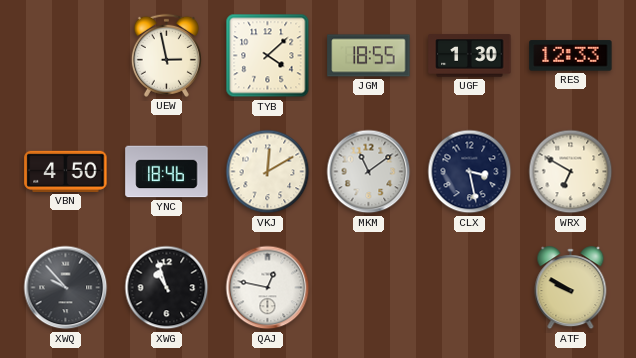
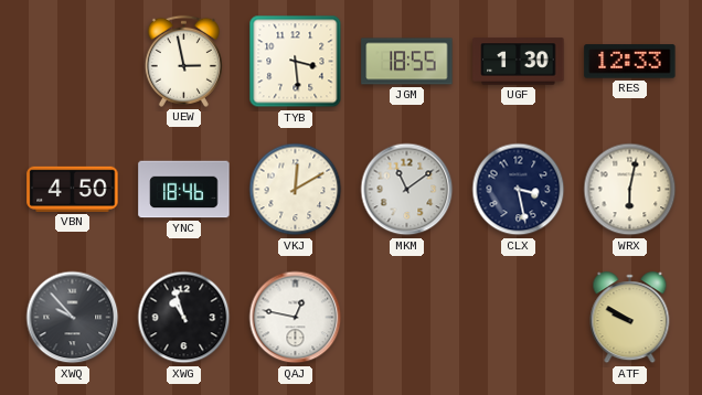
TYB: 4:08 -> 3:29
WRX: 6:50 -> 6:02
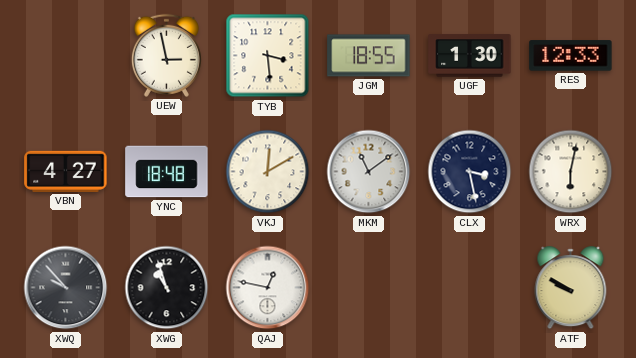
VBN: 4:50 -> 4:27
YNC: 18:46 -> 18:48
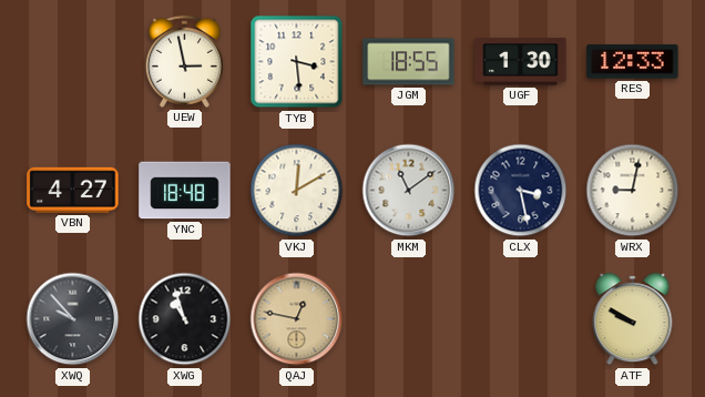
WRX: 6:02 -> 9:02
QAJ dial: white -> champagne
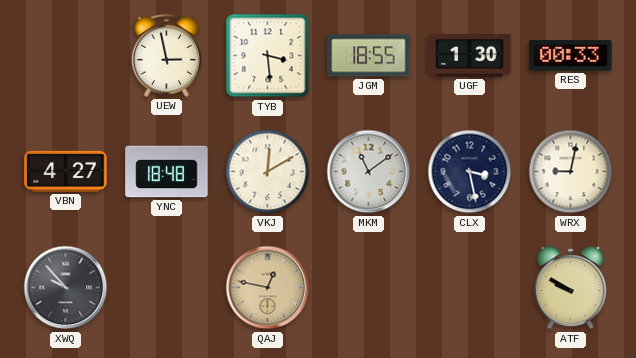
RES: 12:33 -> 00:33
XWG: 10:57 -> none
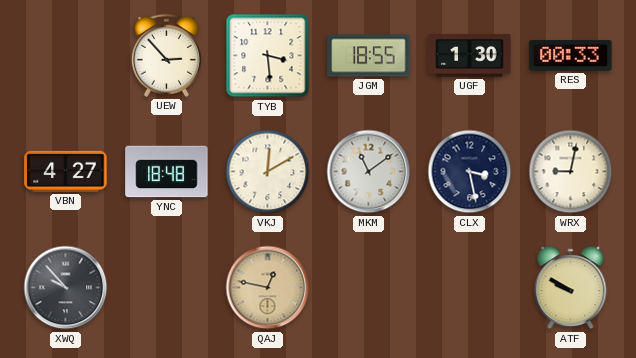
UEW: 2:58 -> 2:53
